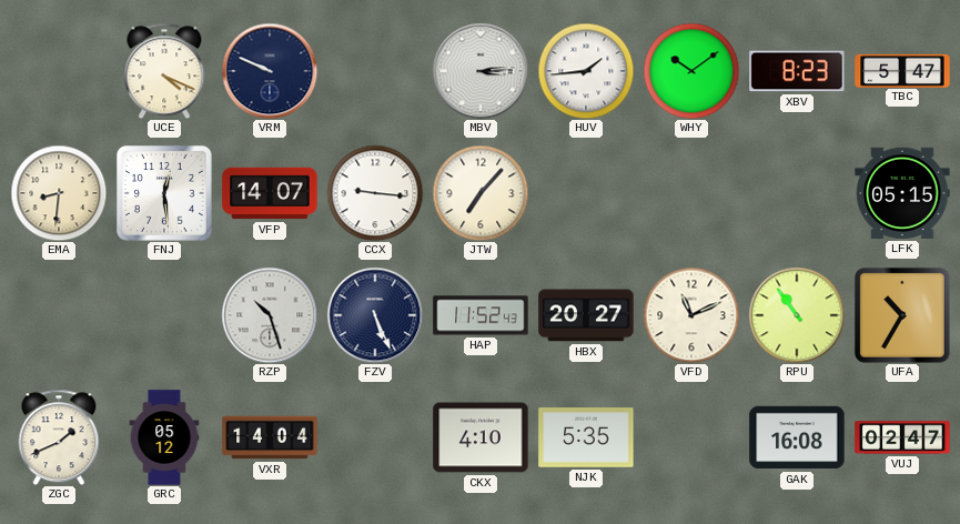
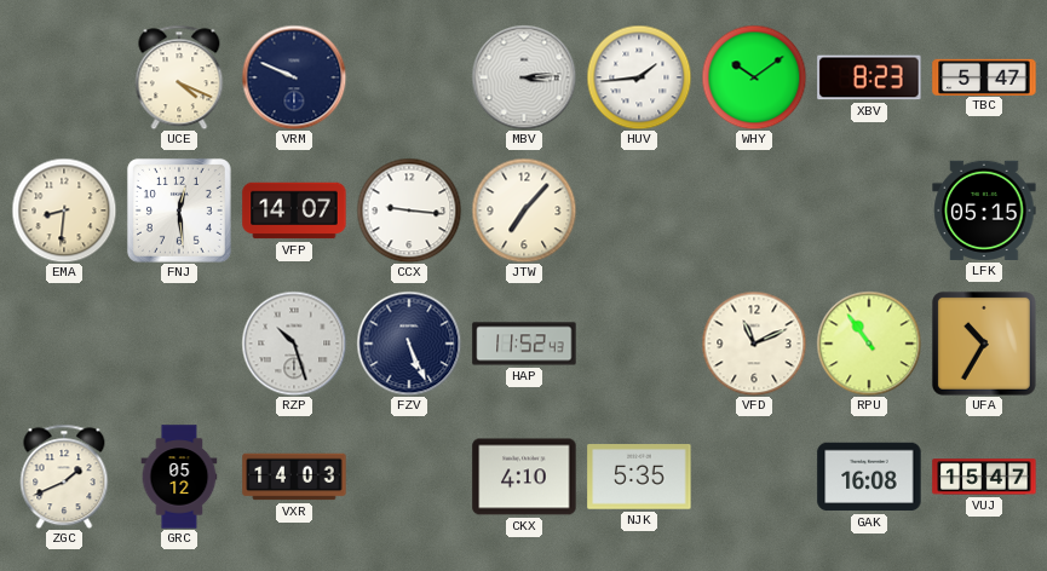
HBX: 20:27 -> none
VXR: 14:04 -> 14:03
VUJ: 02:47 -> 15:47
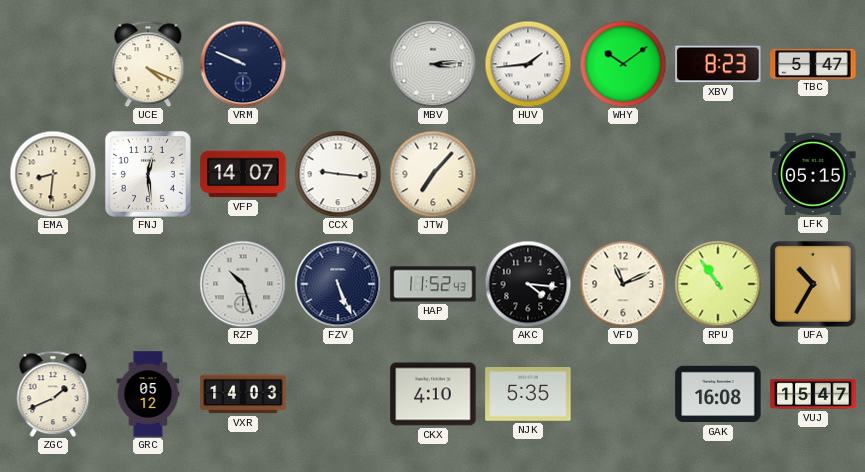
AKC: none -> 4:16
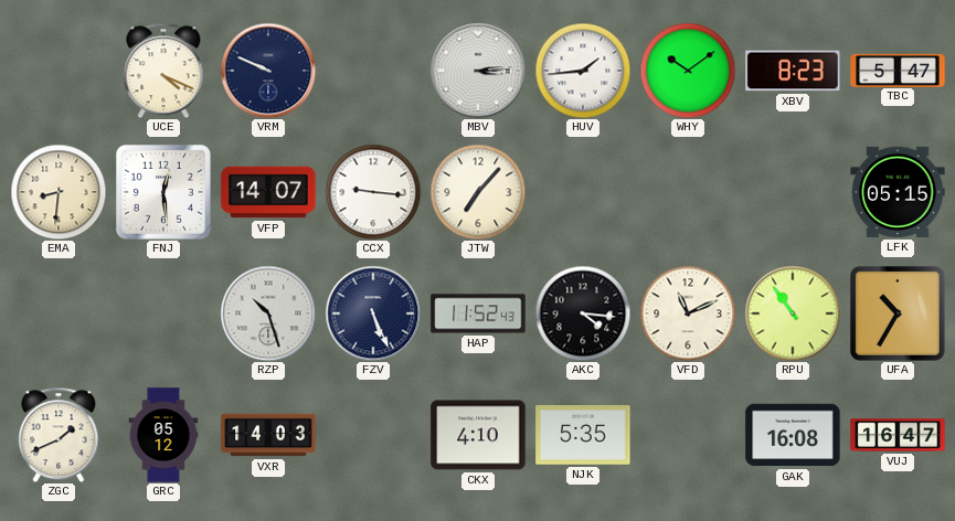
VUJ: 15:47 -> 16:47
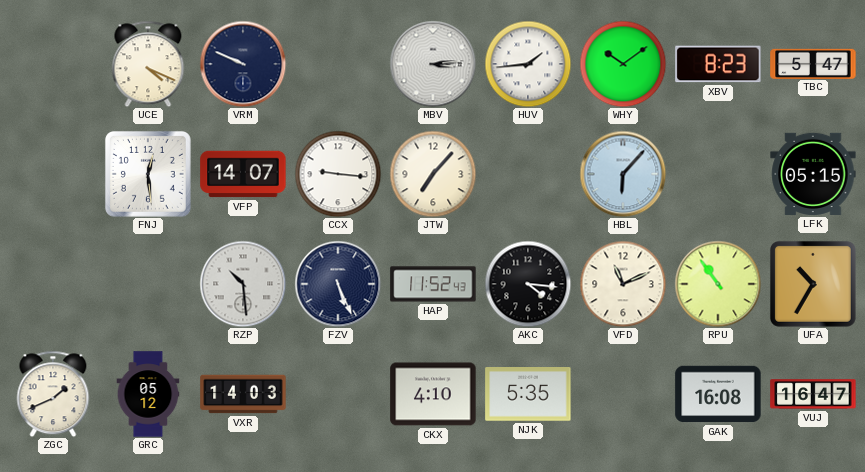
EMA: 8:31 -> none
HBL: none -> 6:07
RZP: 10:27 -> 10:29
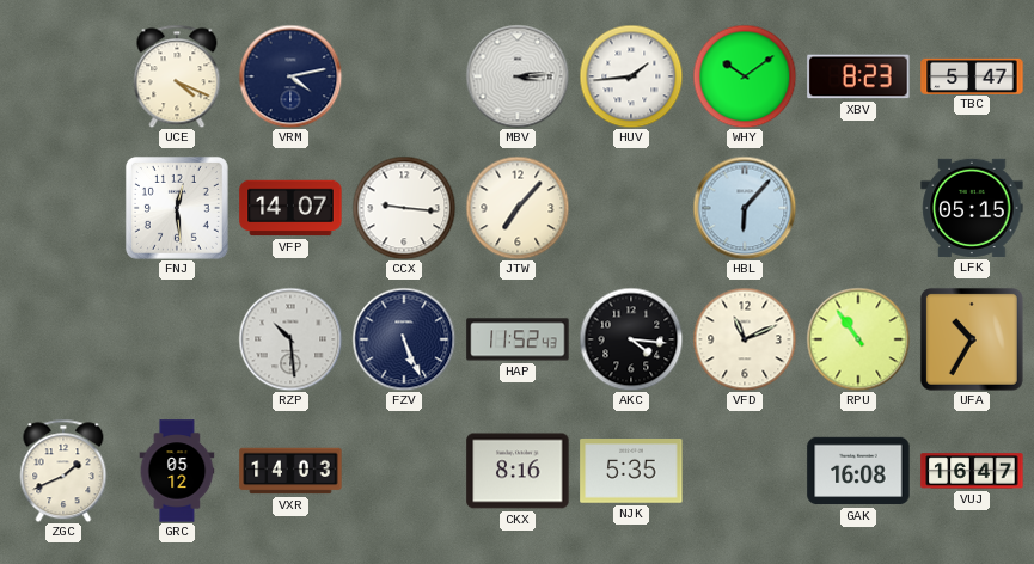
VRM: 9:49 -> 4:13
CKX: 4:10 -> 8:16
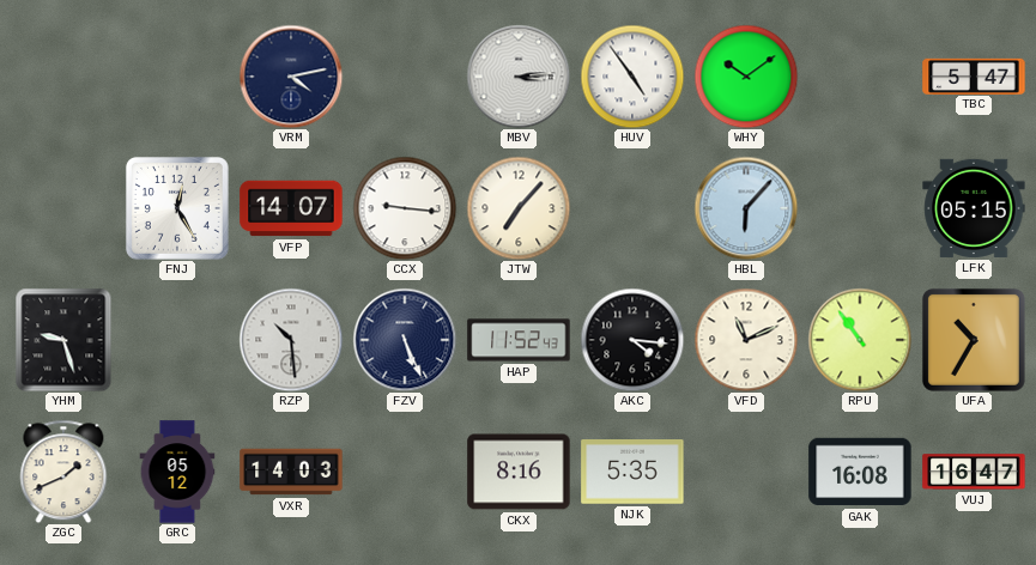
UCE: 4:19 -> none
HUV: 1:44 -> 4:54
XBV: 8:23 -> none
FNJ: 12:29 -> 12:25
YHM: none -> 9:27
